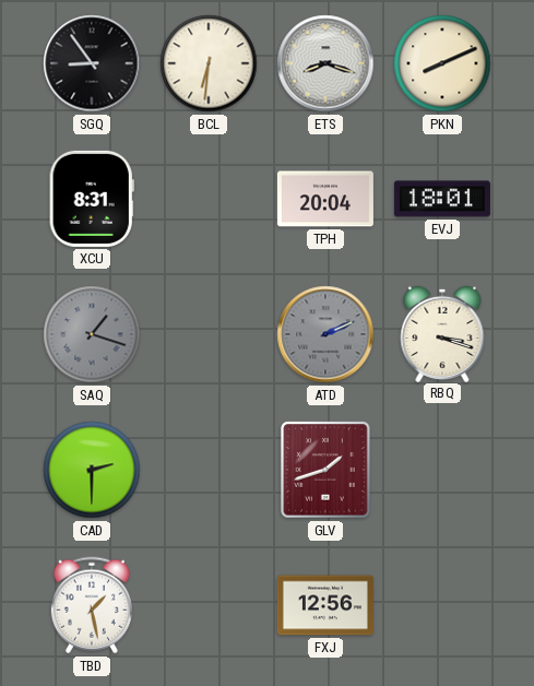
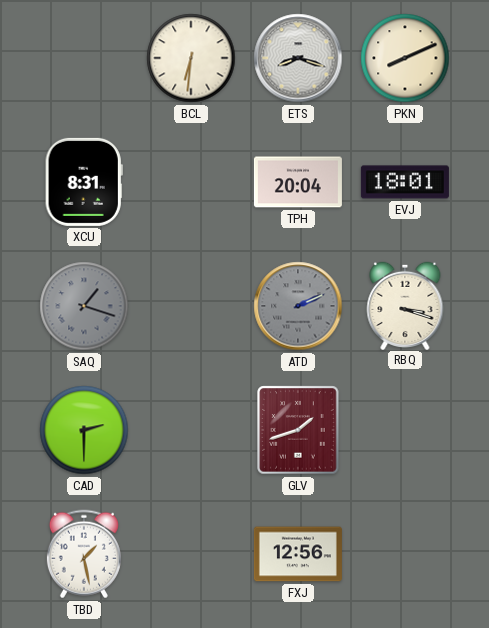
SGQ: 8:54 -> none
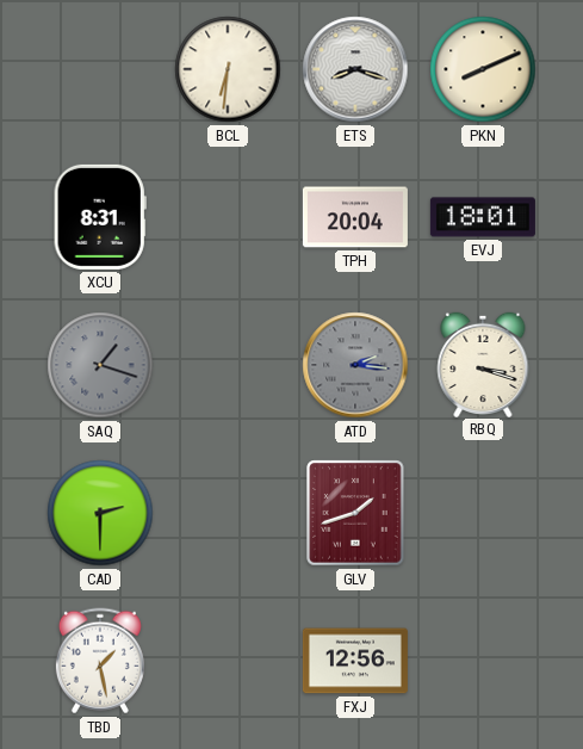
ATD: 2:11 -> 2:16
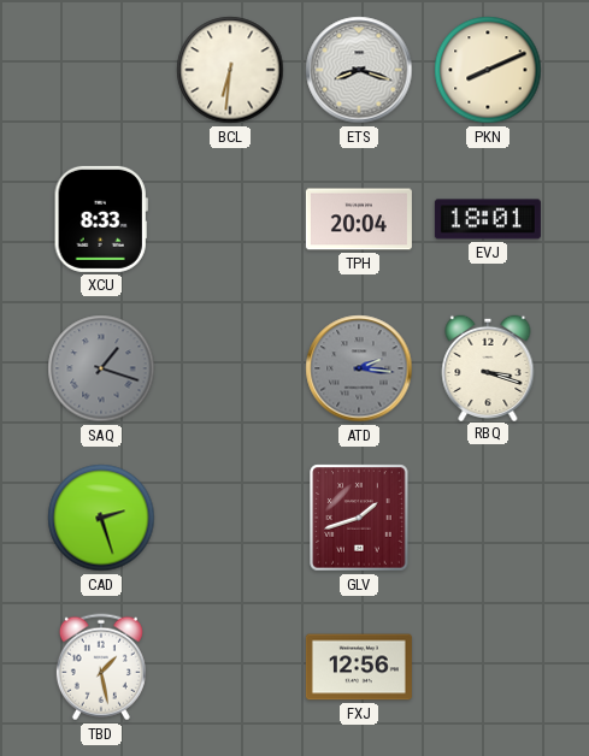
XCU: 8:31 -> 8:33
CAD: 2:30 -> 2:27
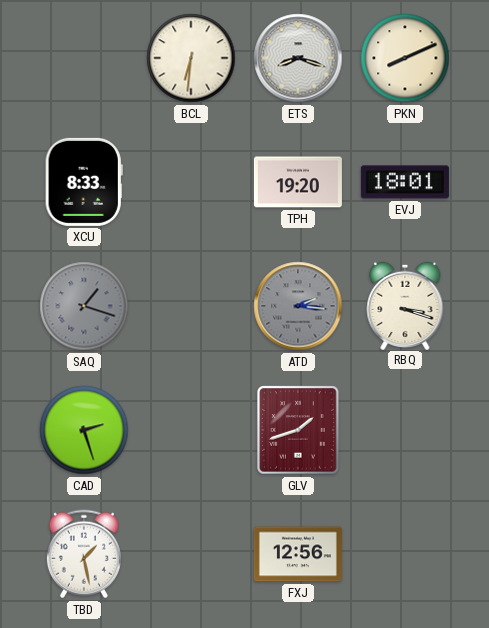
TPH: 20:04 -> 19:20
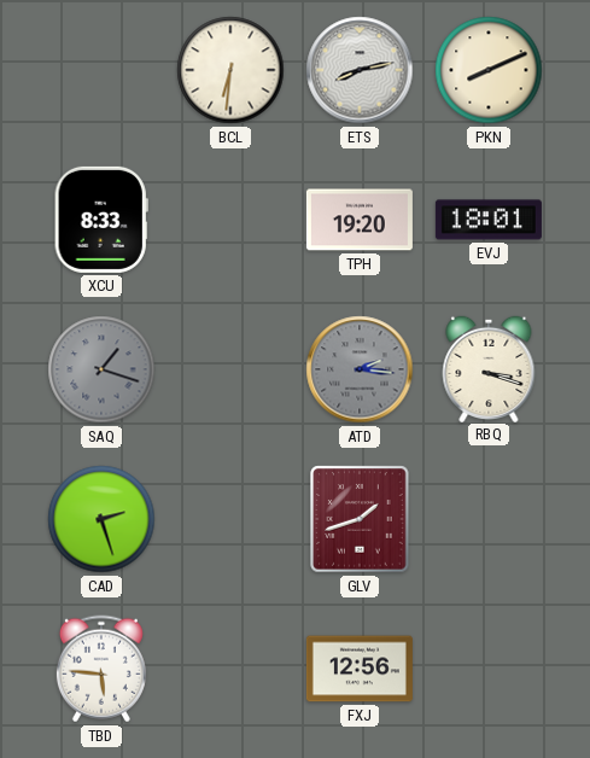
ETS: 8:18 -> 8:13
TBD: 1:28 -> 5:46
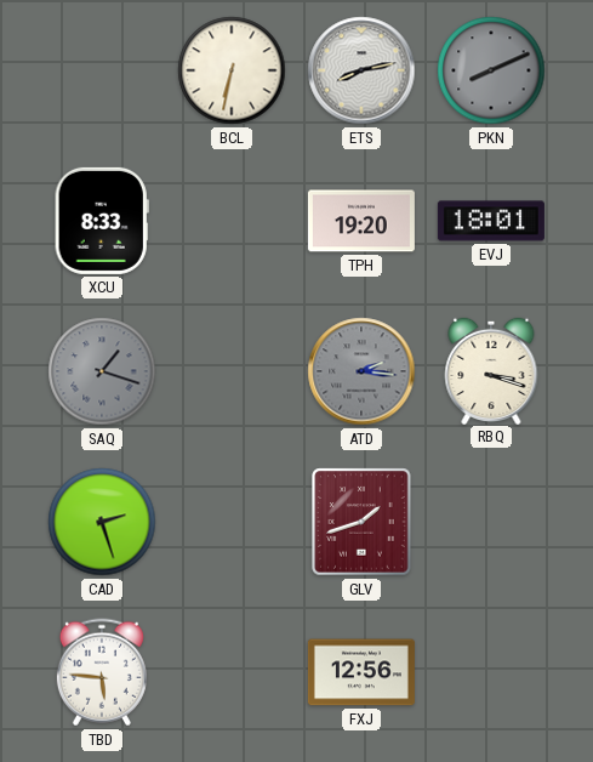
BCL: 6:31 -> 6:32
PKN dial: cream -> grey
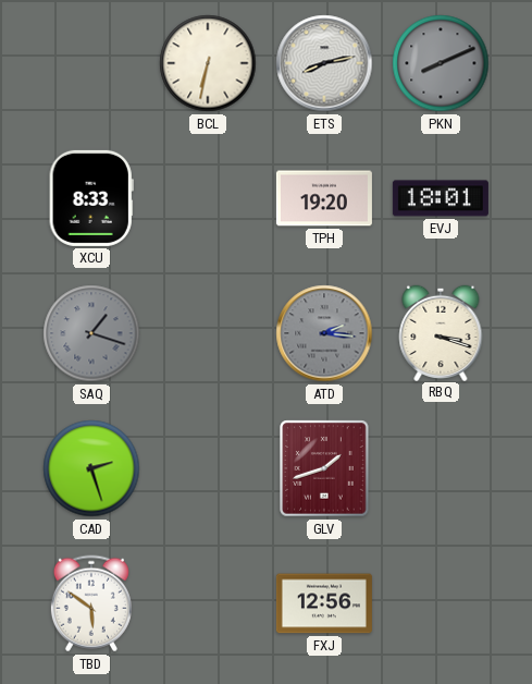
TBD: 5:46 -> 5:51
